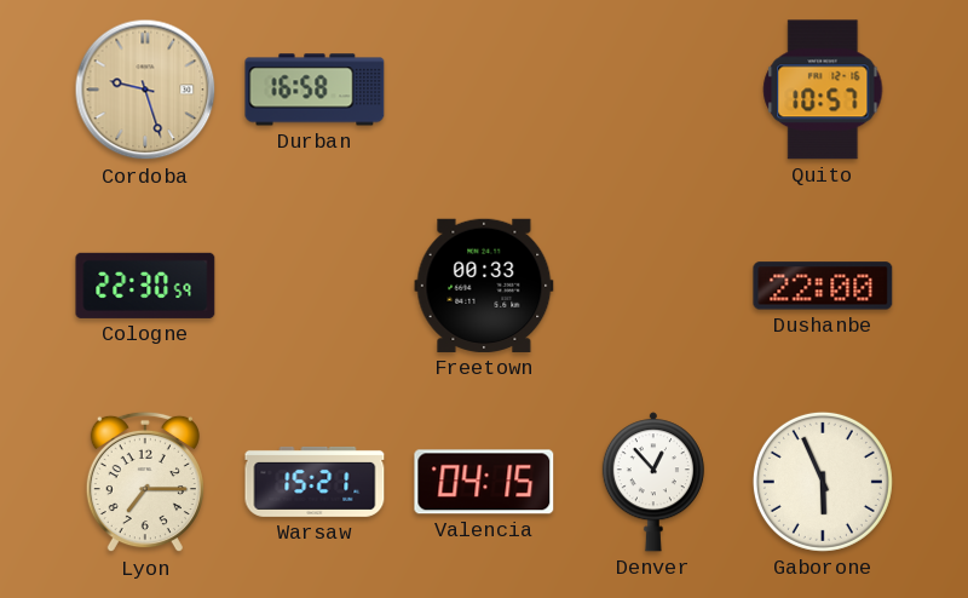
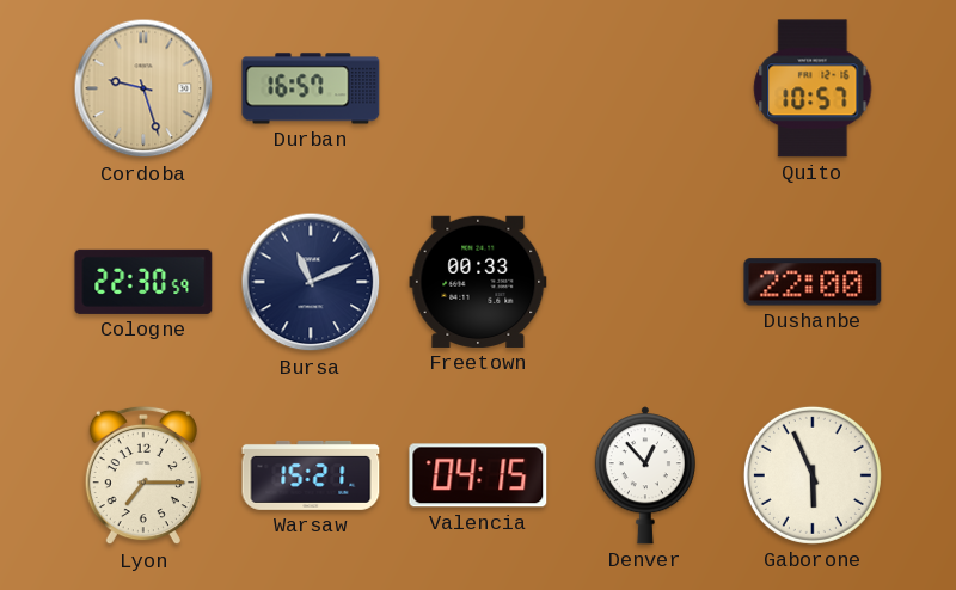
Durban: 16:58 -> 16:57
Bursa: none -> 11:11
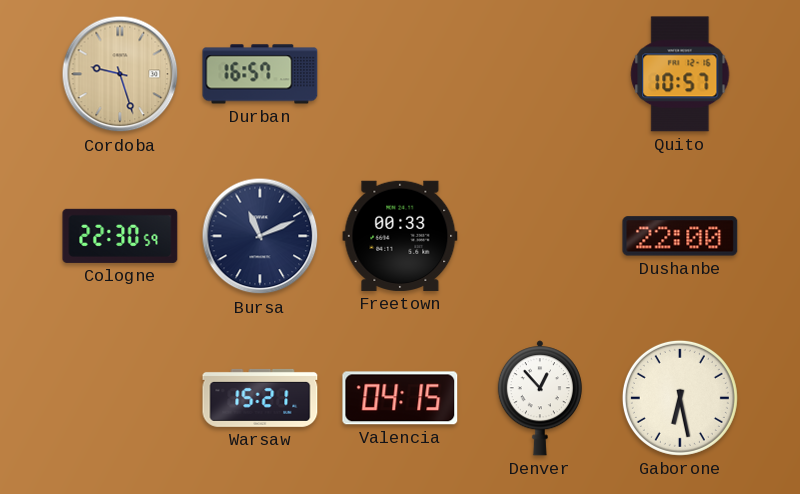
Lyon: 7:15 -> none
Gaborone: 5:56 -> 6:28
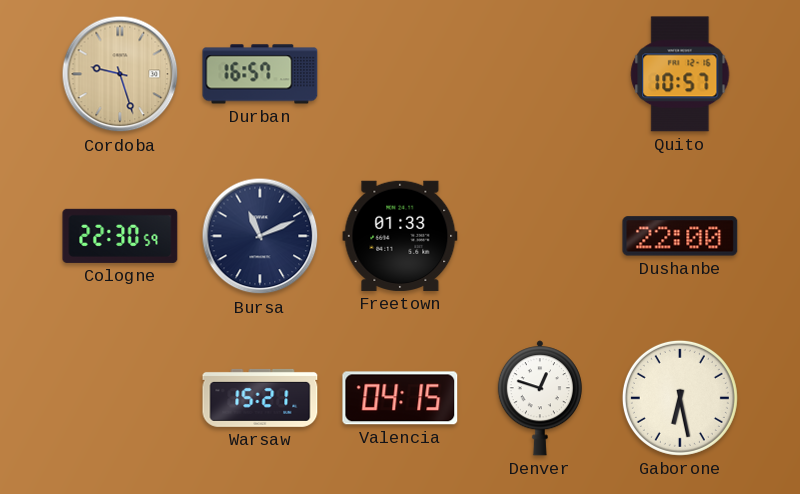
Freetown: 00:33 -> 01:33
Denver: 12:53 -> 12:48
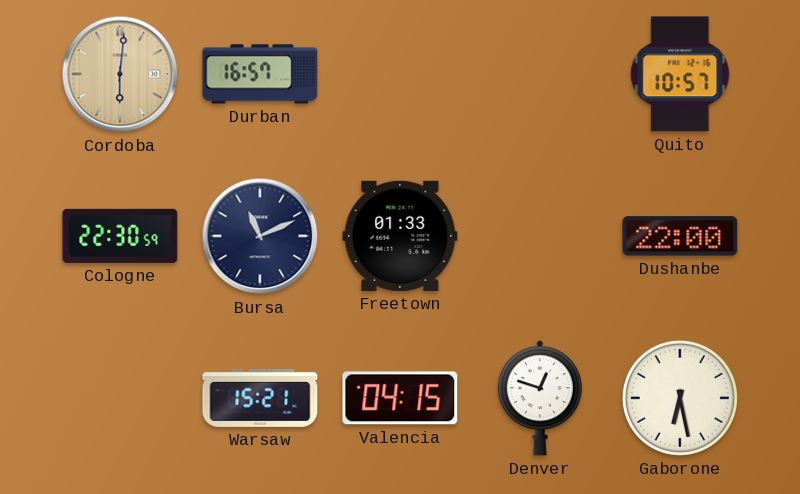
Cordoba: 9:27 -> 6:01
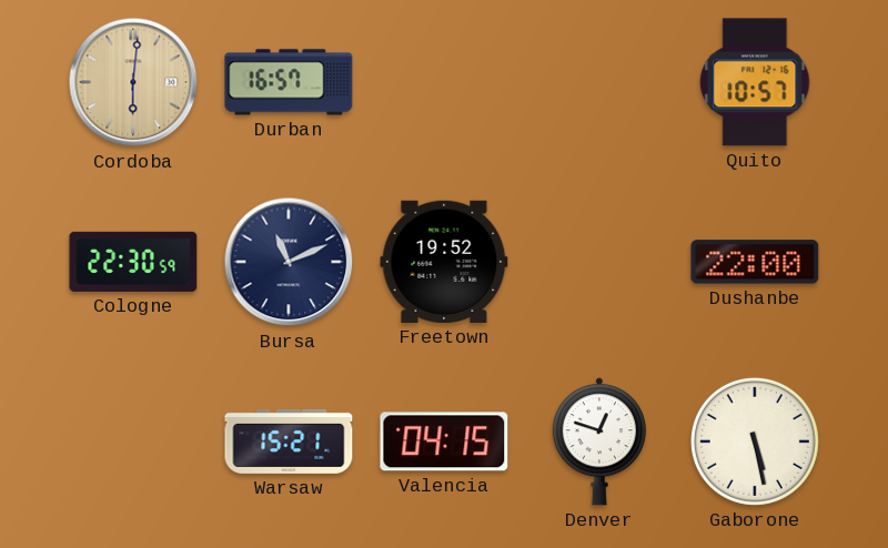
Freetown: 01:33 -> 19:52
Gaborone: 6:28 -> 5:28
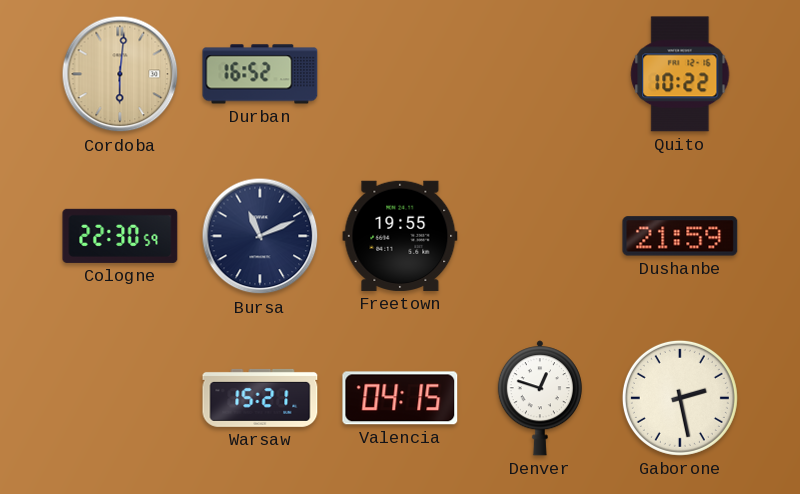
Durban: 16:57 -> 16:52
Quito: 10:57 -> 10:22
Freetown: 19:52 -> 19:55
Dushanbe: 22:00 -> 21:59
Gaborone: 5:28 -> 2:28
